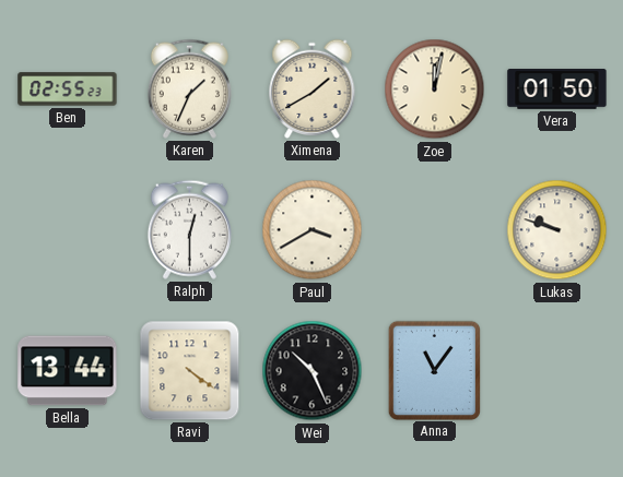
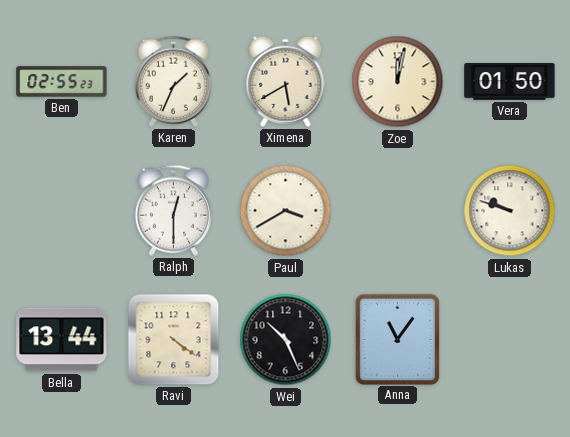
Ximena: 1:40 -> 5:40
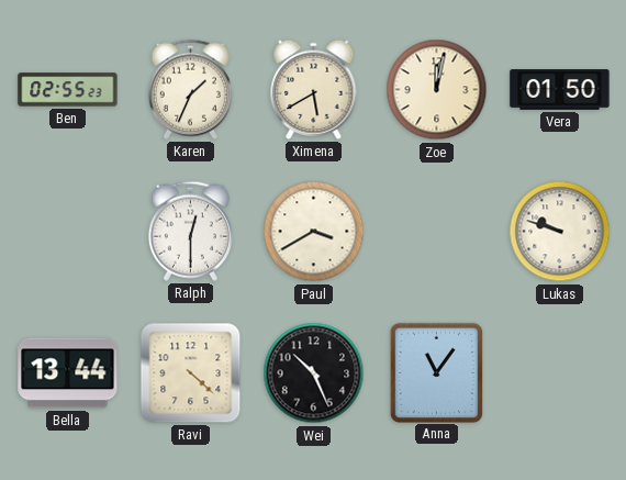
Ravi: 4:21 -> 4:22
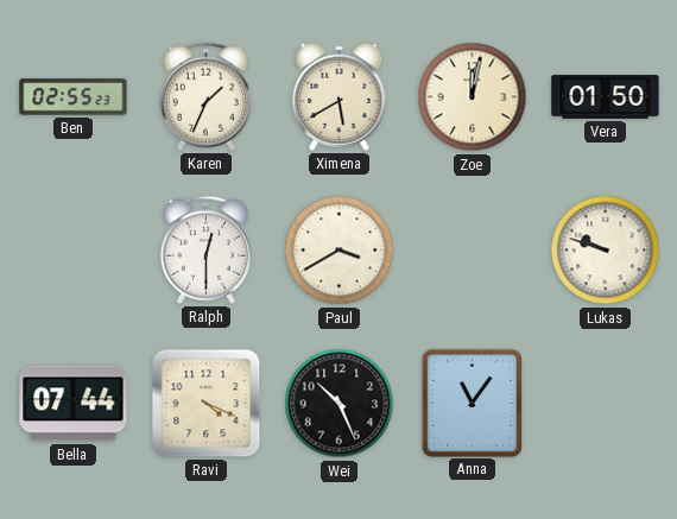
Bella: 13:44 -> 07:44
Ravi: 4:22 -> 4:19
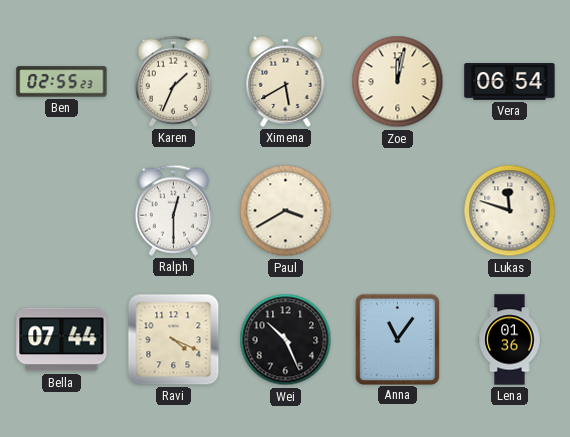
Vera: 01:50 -> 06:54
Lukas: 9:48 -> 11:48
Lena: none -> 01:36
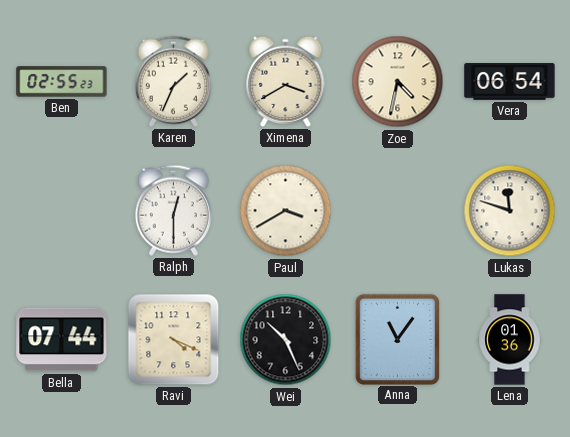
Ximena: 5:40 -> 3:40
Zoe: 12:02 -> 4:32
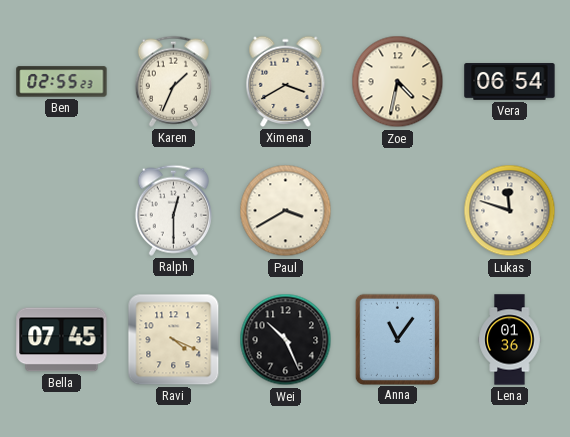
Bella: 07:44 -> 07:45
